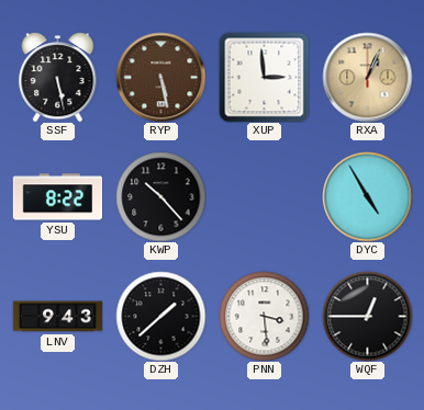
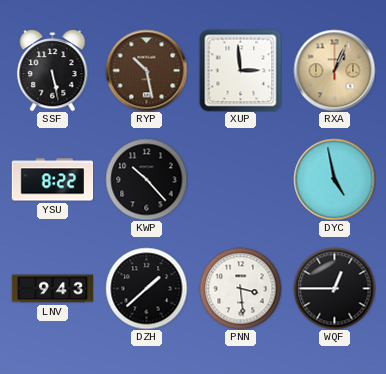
RYP: 5:28 -> 10:28
DYC: 4:55 -> 4:58
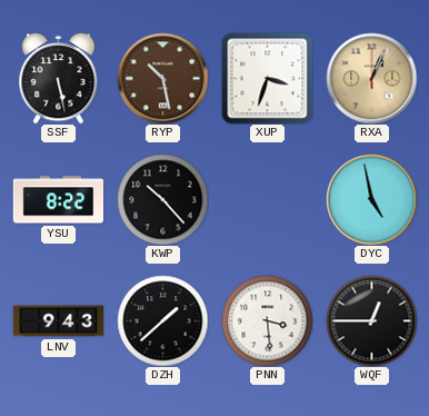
XUP: 2:59 -> 3:33
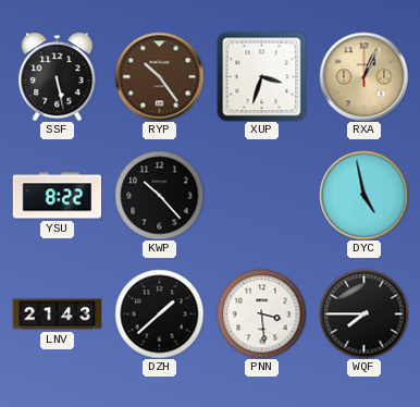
RYP: 10:28 -> 10:24
LNV: 9:43 -> 21:43
WQF: 12:45 -> 7:45
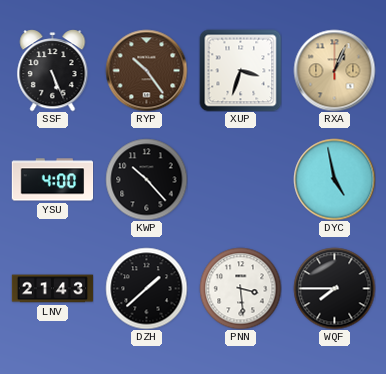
SSF: 5:28 -> 5:26
YSU: 8:22 -> 4:00
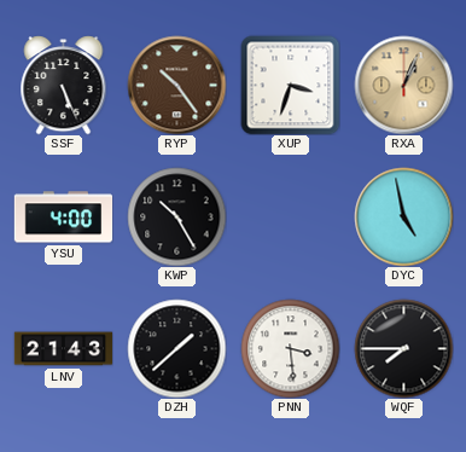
KWP: 10:23 -> 10:25
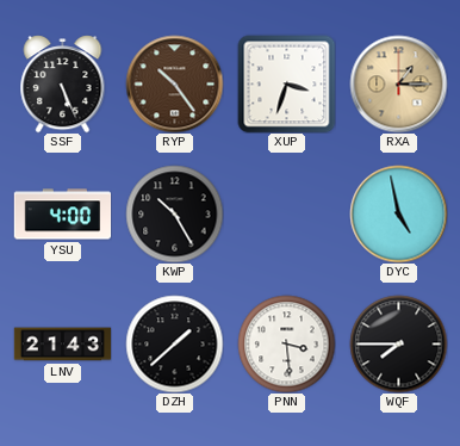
RXA: 1:04 -> 1:15
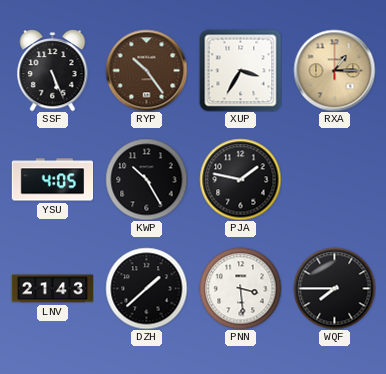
XUP: 3:33 -> 3:35
YSU: 4:00 -> 4:05
PJA: none -> 1:47
DYC: 4:58 -> none
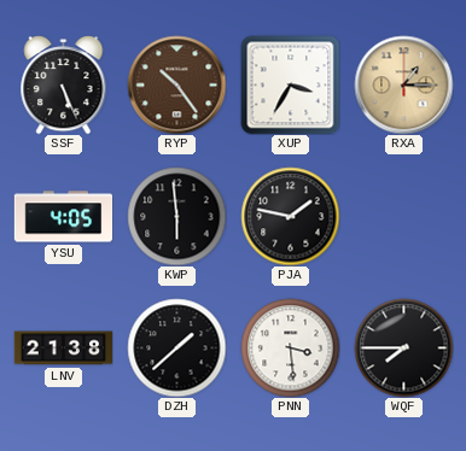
KWP: 10:25 -> 5:59
LNV: 21:43 -> 21:38
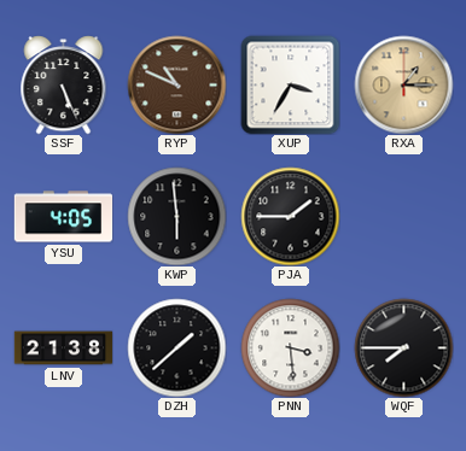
RYP: 10:24 -> 10:49
PJA: 1:47 -> 1:45
